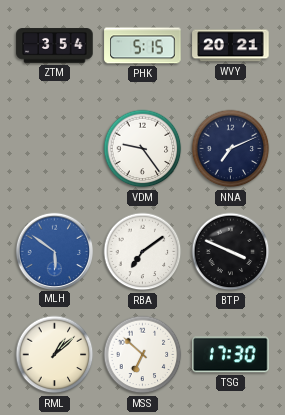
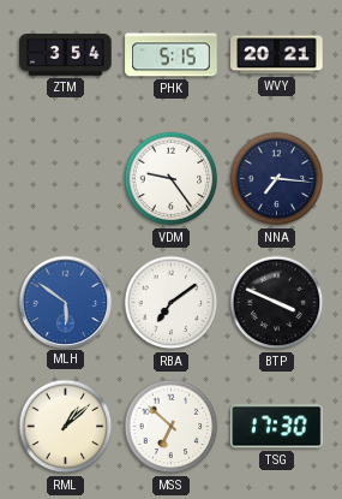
NNA: 7:11 -> 7:16
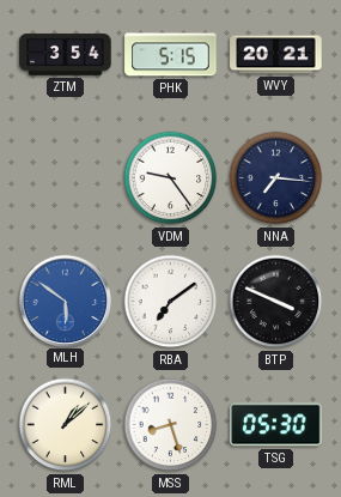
MSS: 6:52 -> 8:27
TSG: 17:30 -> 05:30
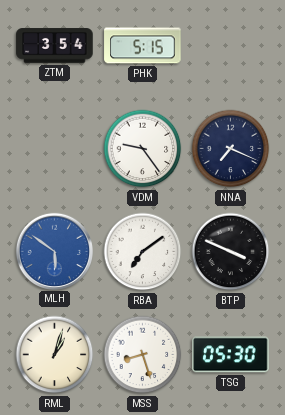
WVY: 20:21 -> none
NNA: 7:16 -> 7:19
RML: 1:08 -> 1:03
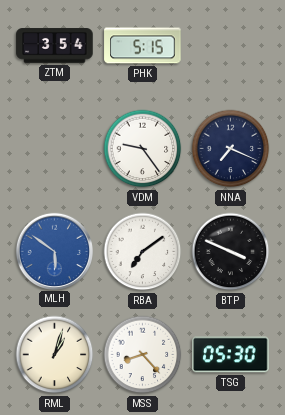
MSS: 8:27 -> 8:23
